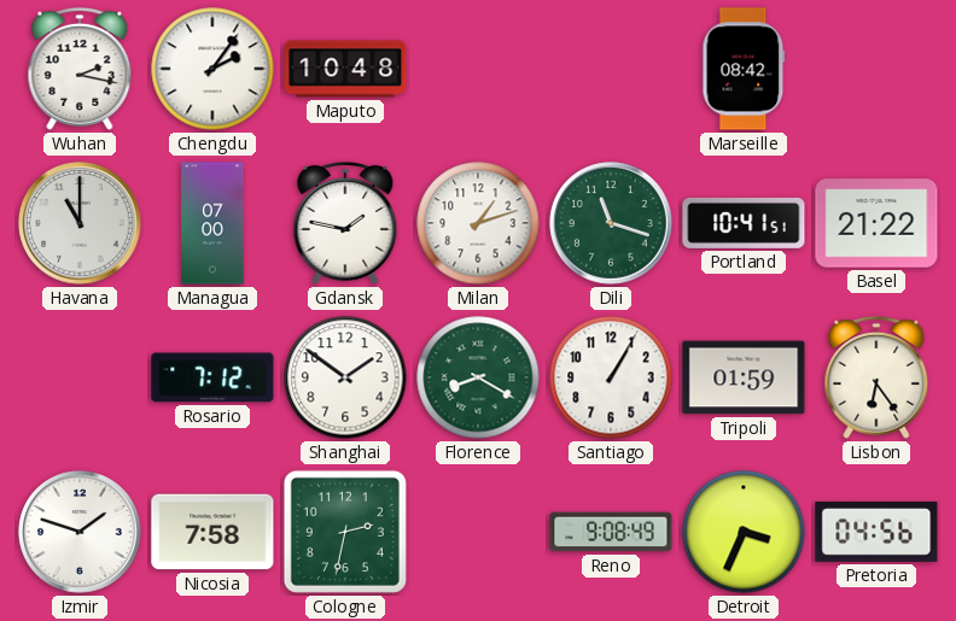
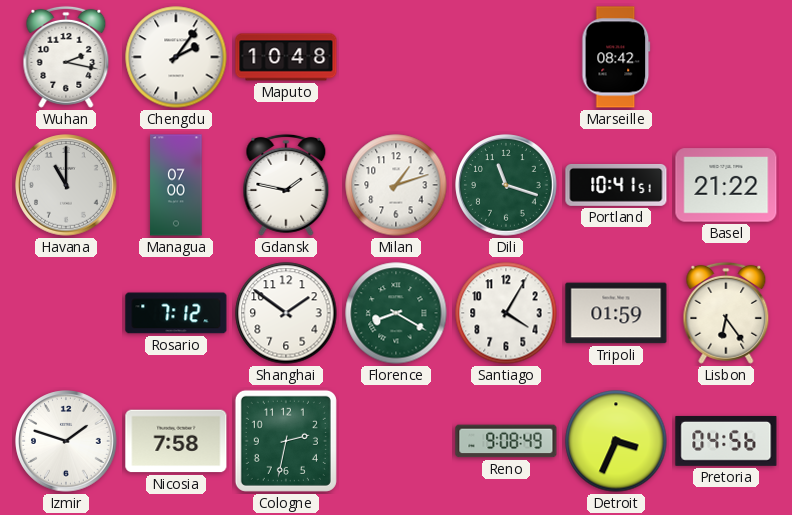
Santiago: 1:05 -> 4:05
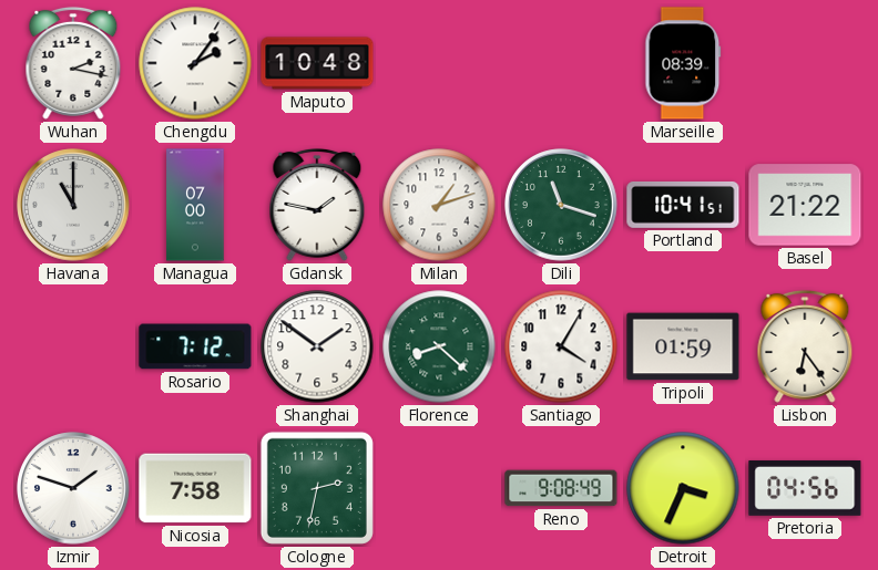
Marseille: 08:42 -> 08:39
Florence: 8:20 -> 8:22
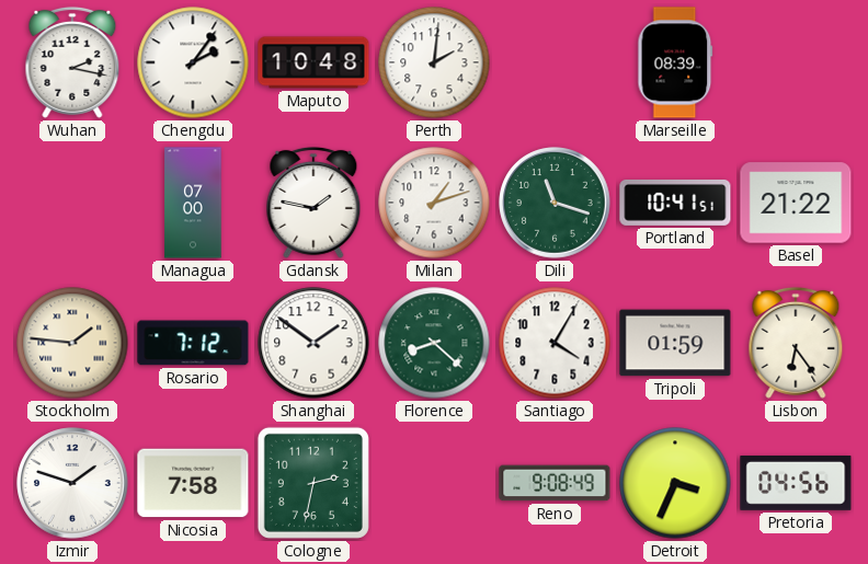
Perth: none -> 2:01
Havana: 11:00 -> none
Stockholm: none -> 1:46
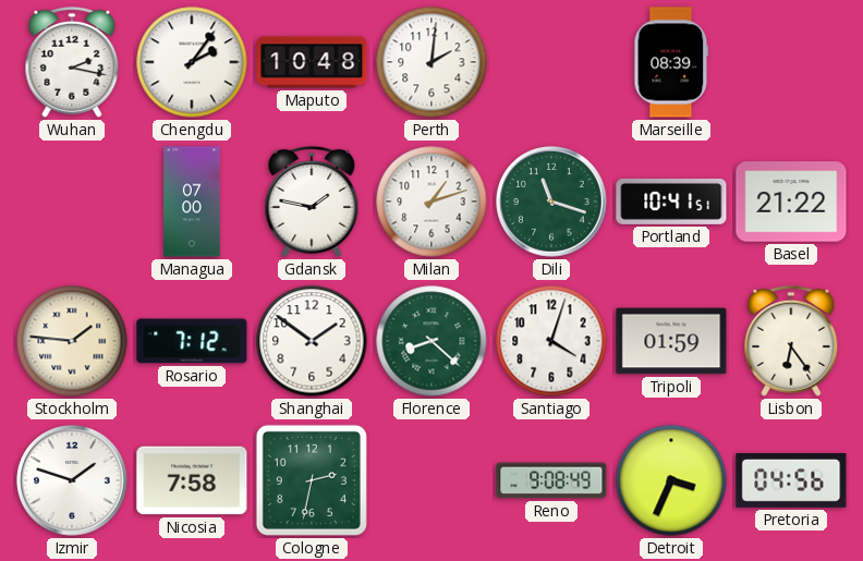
Santiago: 4:05 -> 4:03
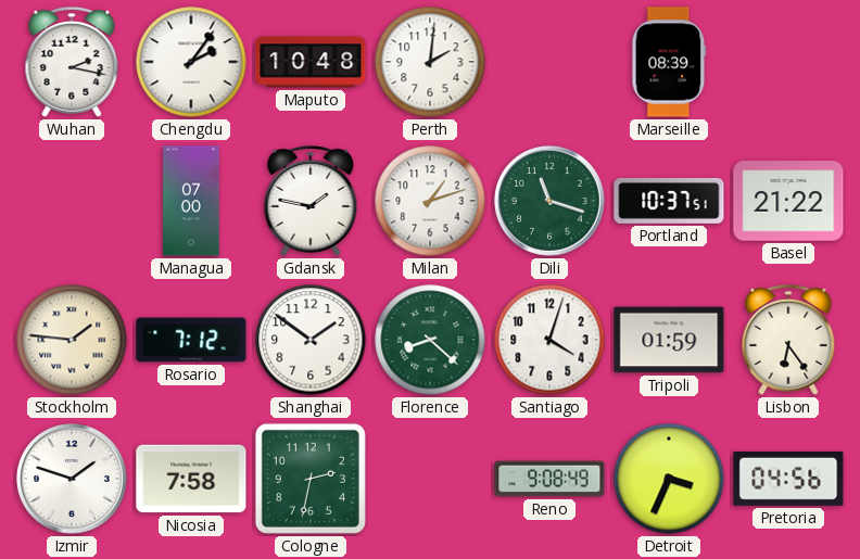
Portland: 10:41 -> 10:37
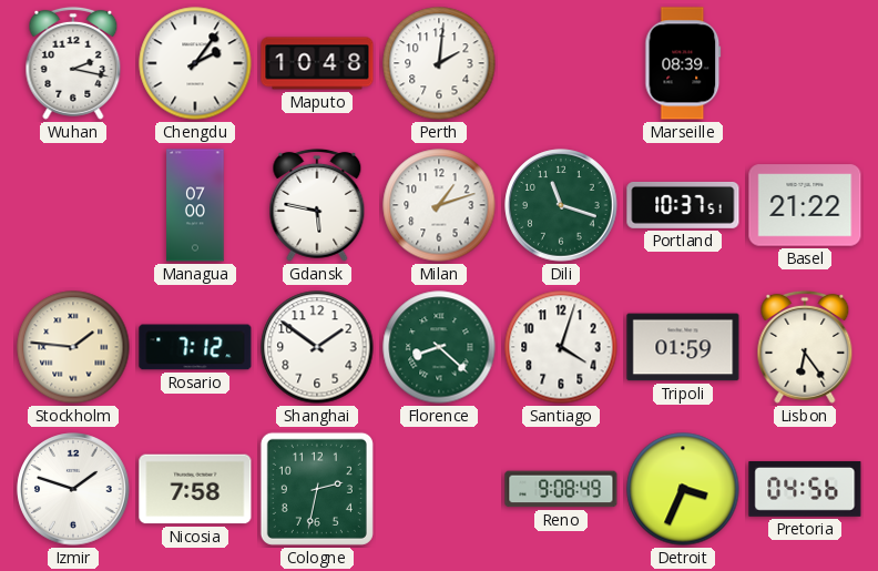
Gdansk: 1:47 -> 5:47
